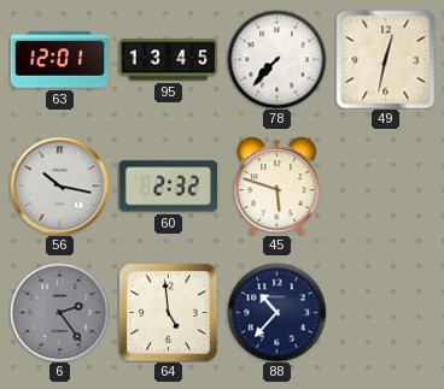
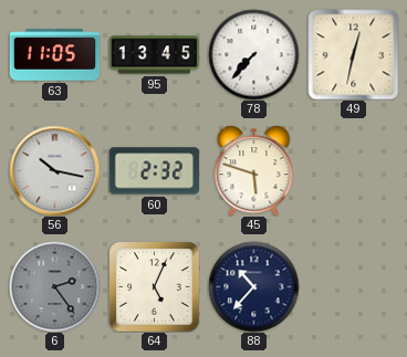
63: 12:01 -> 11:05
64: 4:59 -> 5:04
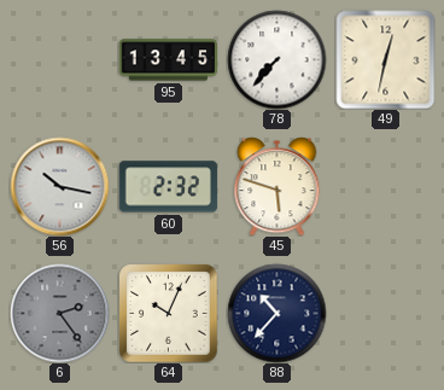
63: 11:05 -> none
64: 5:04 -> 10:04
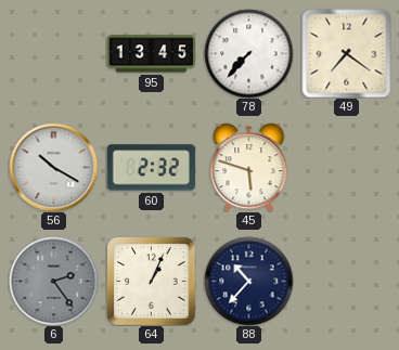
49: 12:32 -> 7:21
56: 10:17 -> 10:20
64: 10:04 -> 1:04
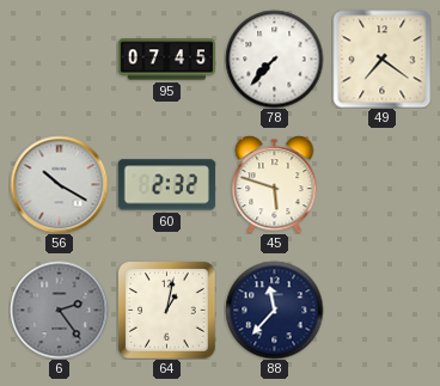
95: 13:45 -> 07:45
64: 1:04 -> 1:02
88: 10:37 -> 11:37
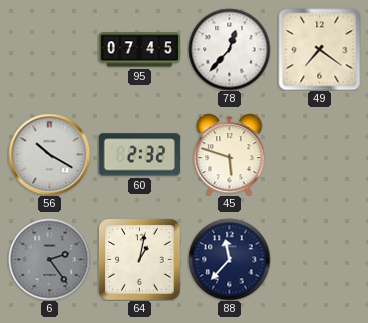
78: 7:37 -> 12:37
